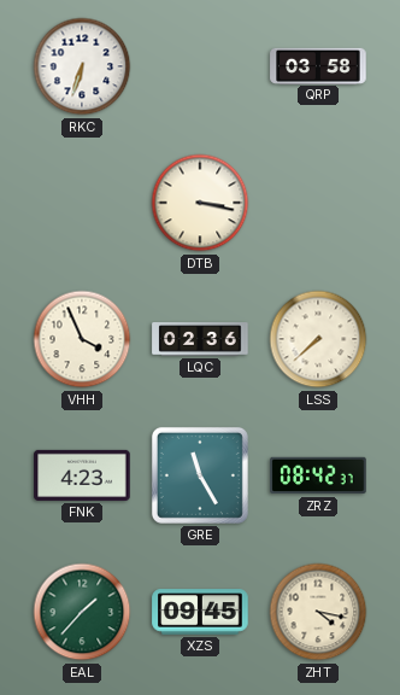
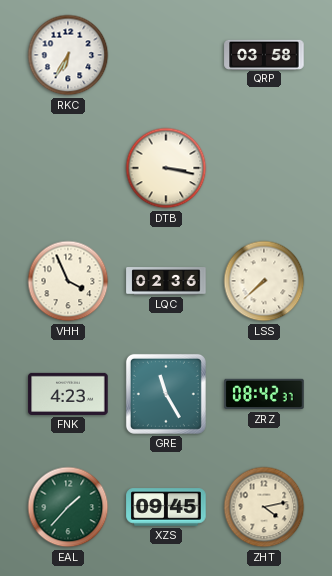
RKC: 6:33 -> 6:35
ZHT: 4:17 -> 4:13
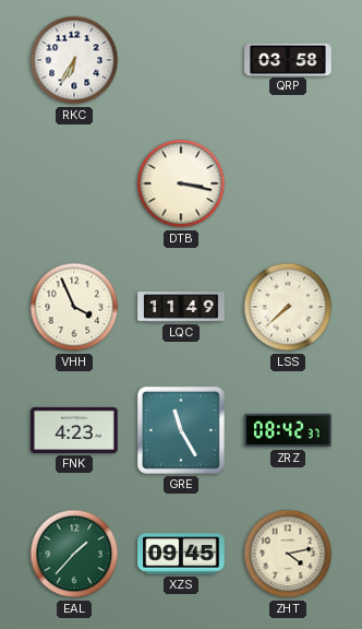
LQC: 02:36 -> 11:49
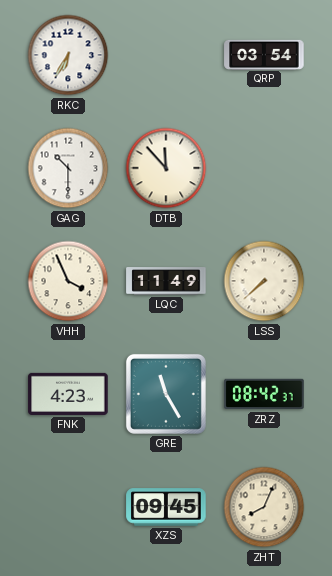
QRP: 03:58 -> 03:54
GAG: none -> 10:30
DTB: 3:17 -> 11:53
EAL: 1:37 -> none
ZHT: 4:13 -> 8:04
